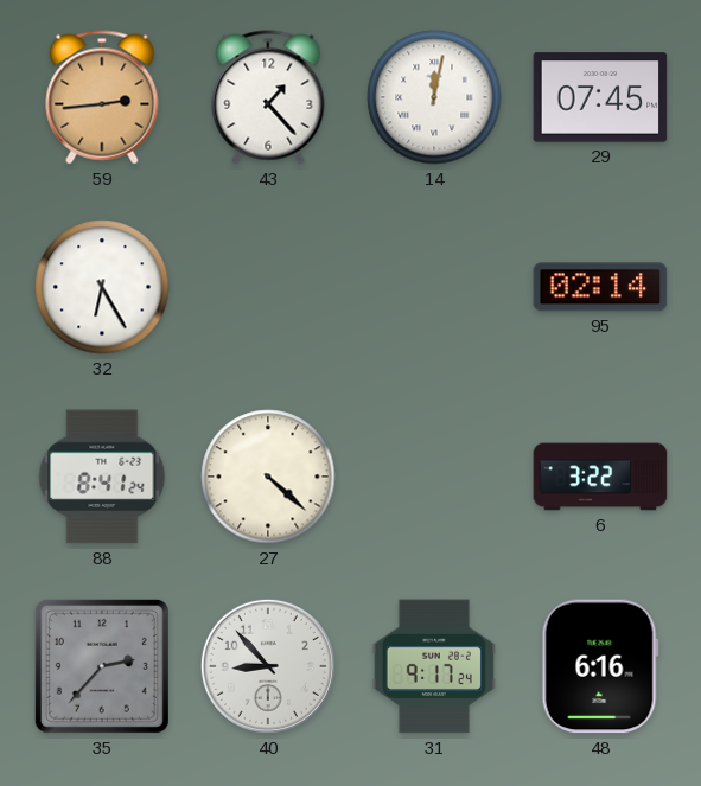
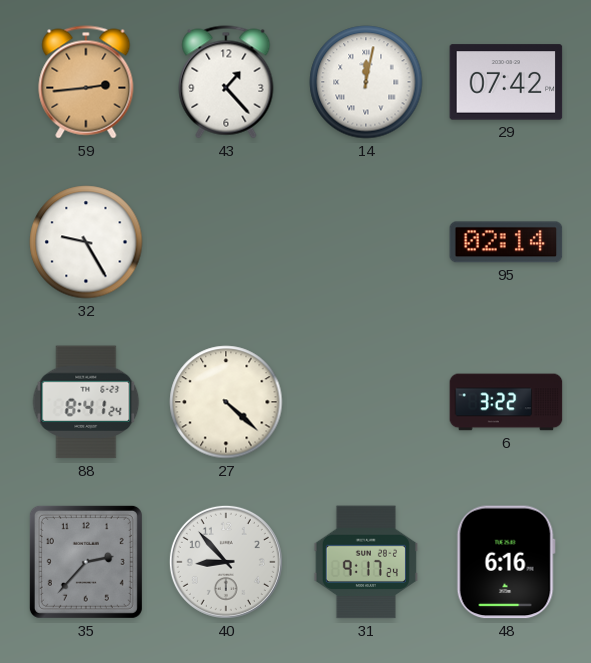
29: 07:45 -> 07:42
32: 6:25 -> 9:25
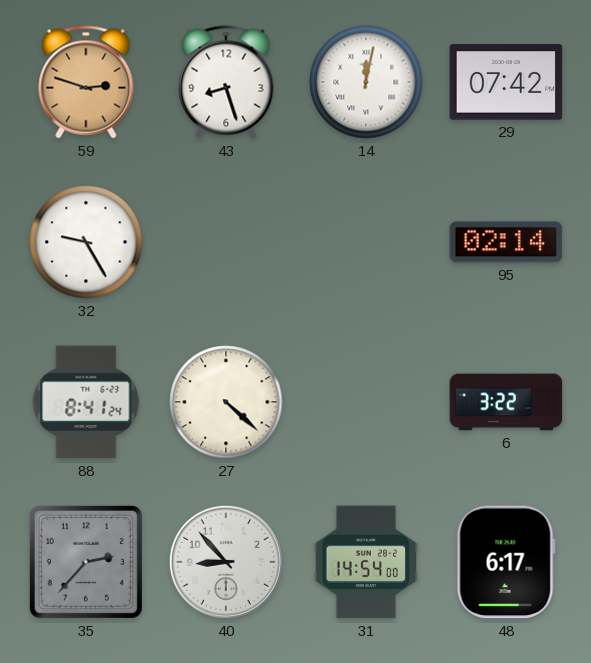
59: 2:44 -> 2:48
43: 1:23 -> 8:27
31: 9:17 -> 14:54
48: 6:16 -> 6:17
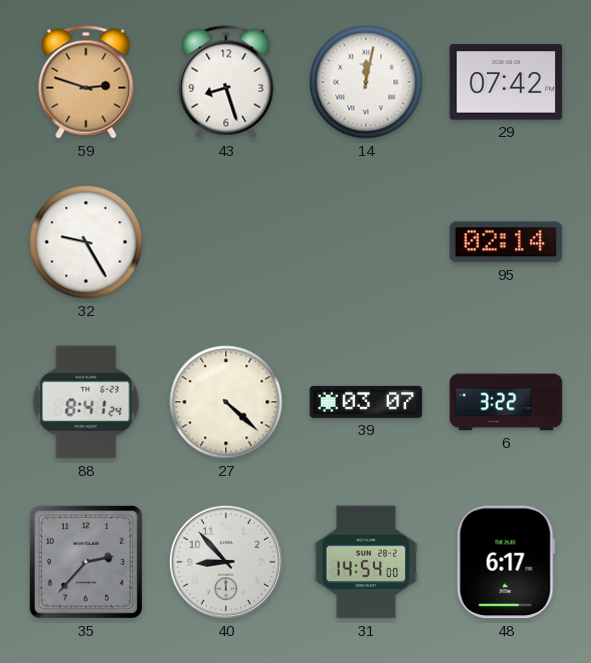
39: none -> 03:07
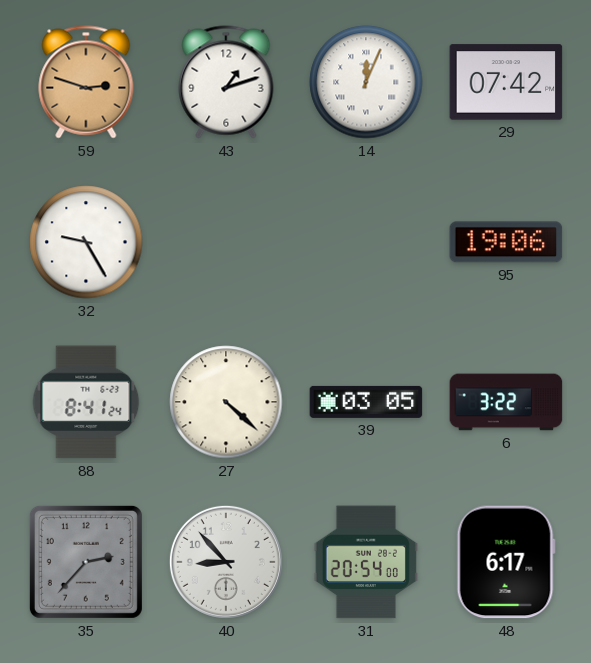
43: 8:27 -> 1:12
14: 12:02 -> 12:04
95: 02:14 -> 19:06
39: 03:07 -> 03:05
31: 14:54 -> 20:54
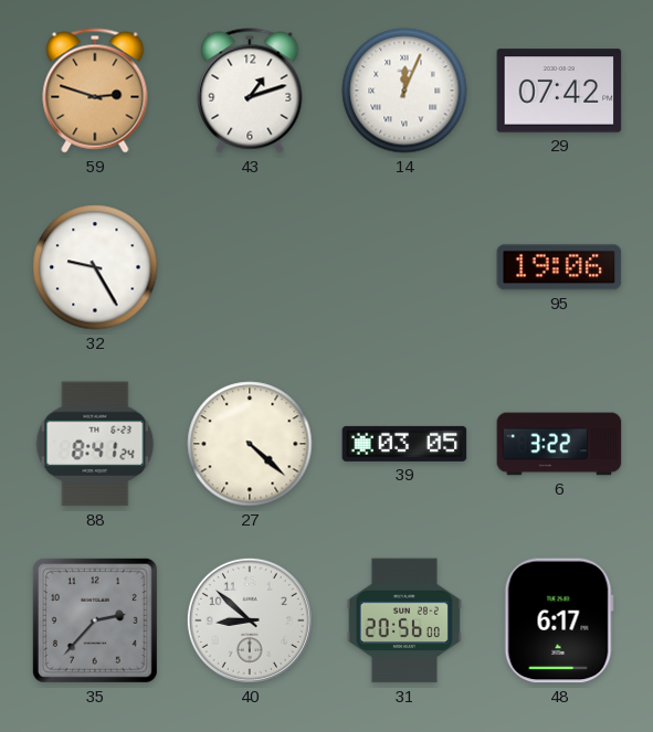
40: 8:53 -> 8:52
31: 20:54 -> 20:56
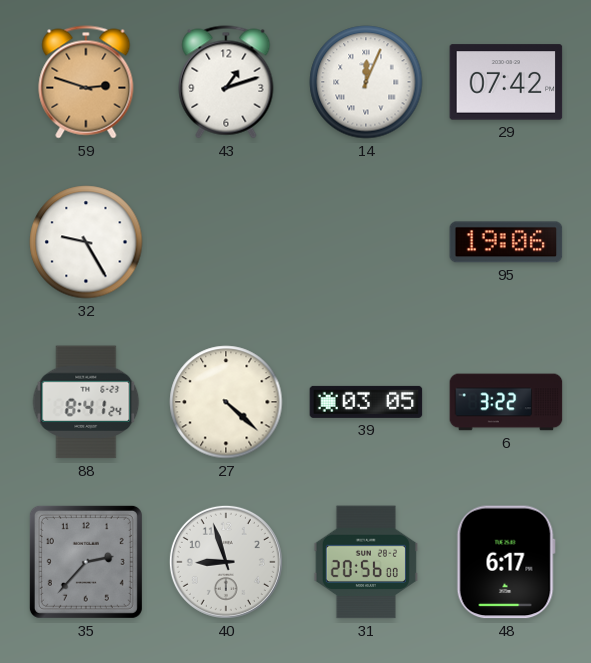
40: 8:52 -> 8:57
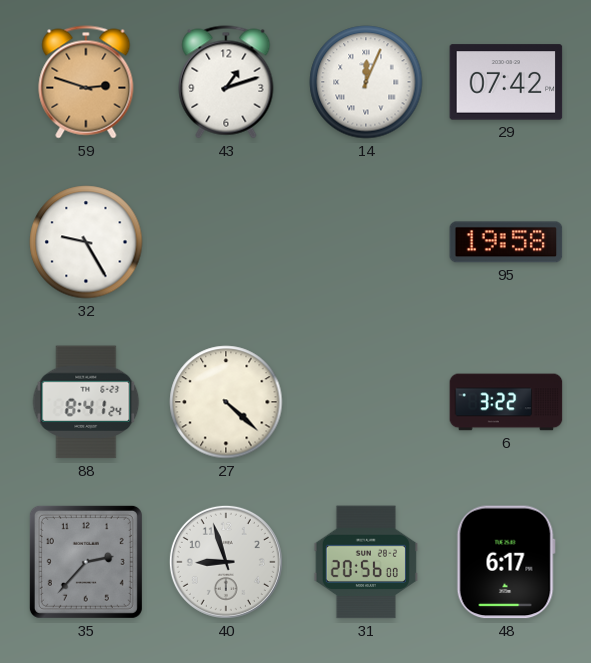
95: 19:06 -> 19:58
39: 03:05 -> none
